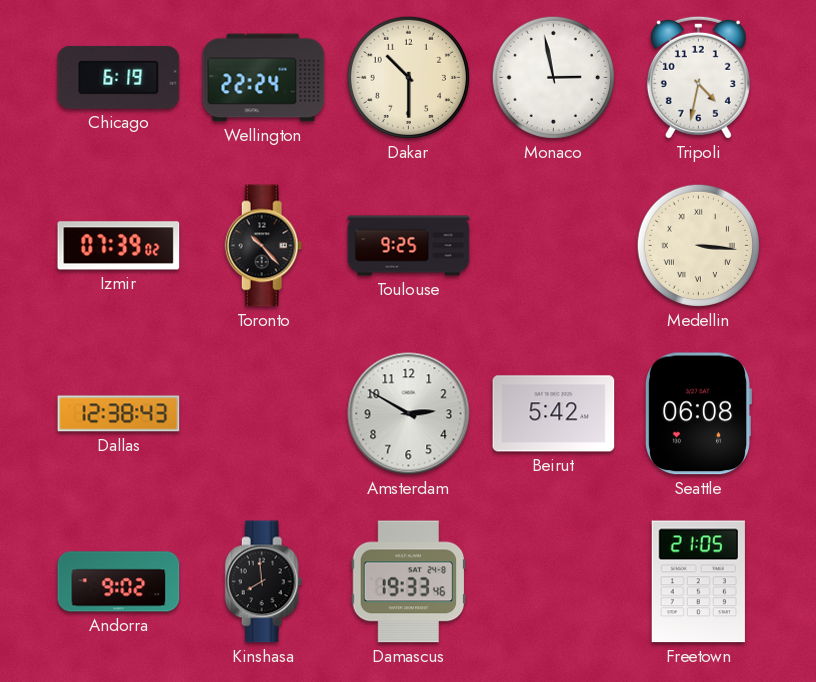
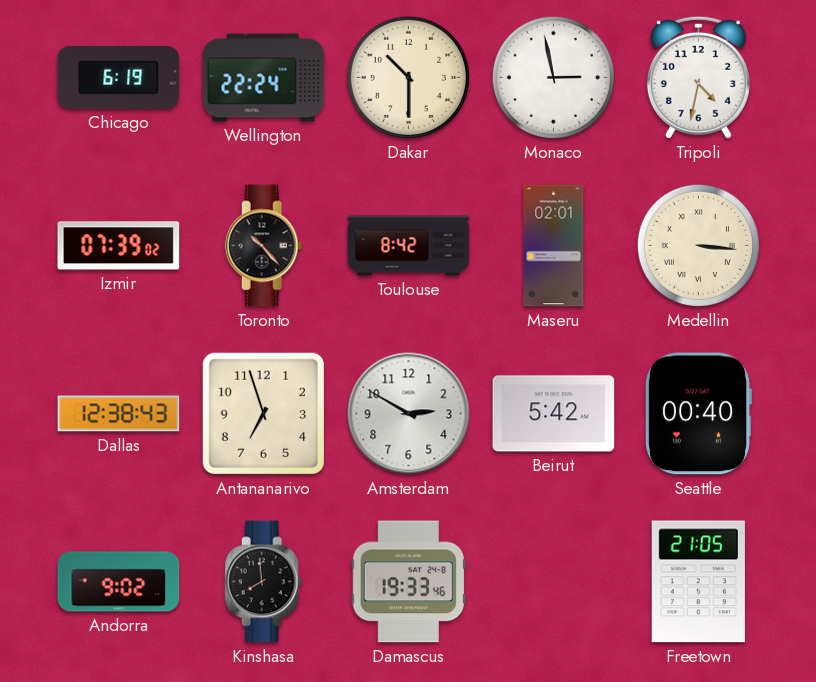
Toulouse: 9:25 -> 8:42
Maseru: none -> 02:01
Antananarivo: none -> 6:57
Seattle: 06:08 -> 00:40
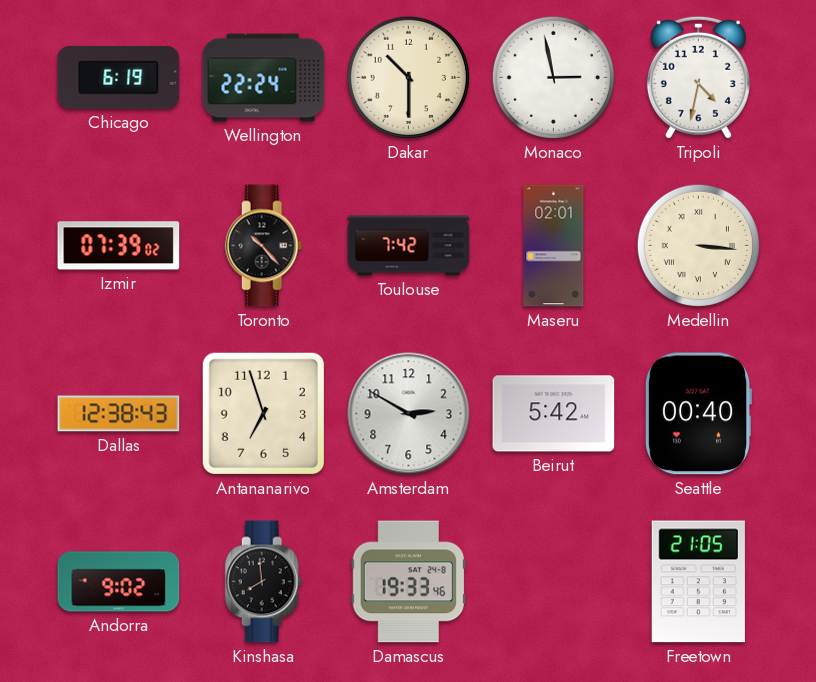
Toulouse: 8:42 -> 7:42
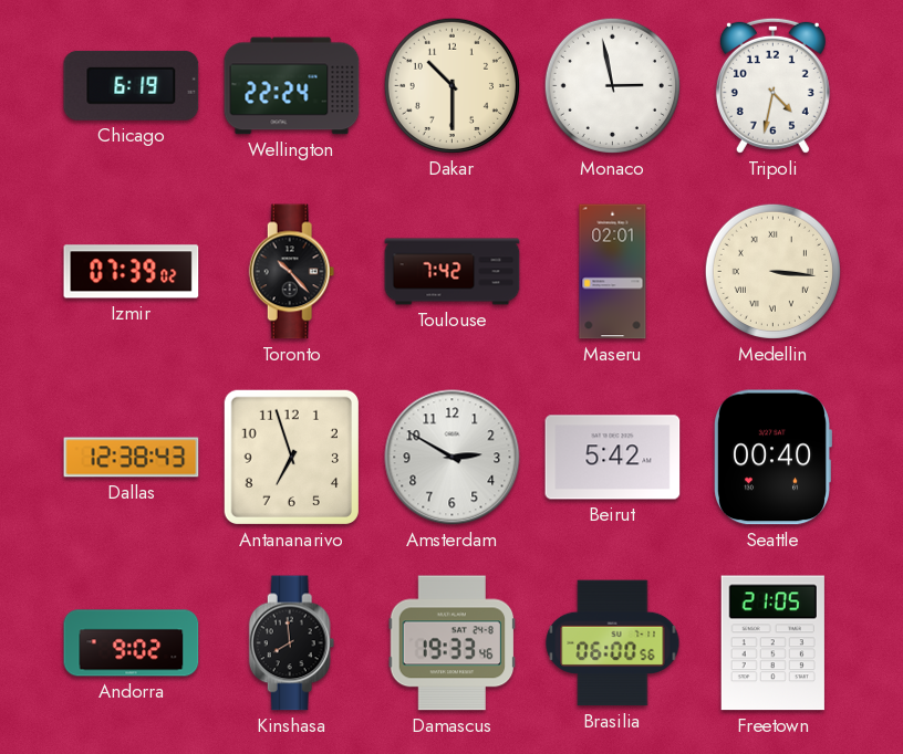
Brasilia: none -> 06:00
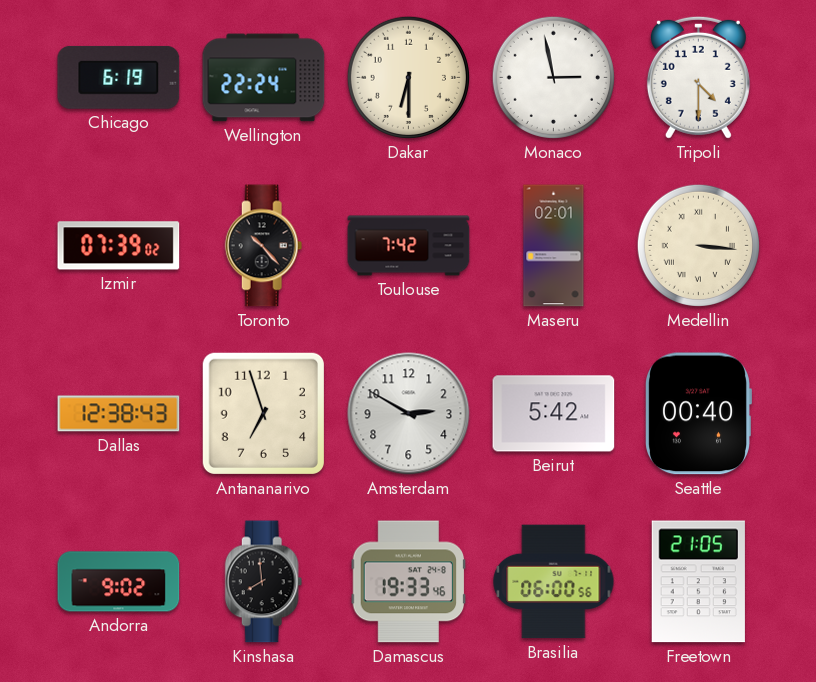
Dakar: 10:30 -> 6:30
Tripoli: 4:32 -> 4:30
